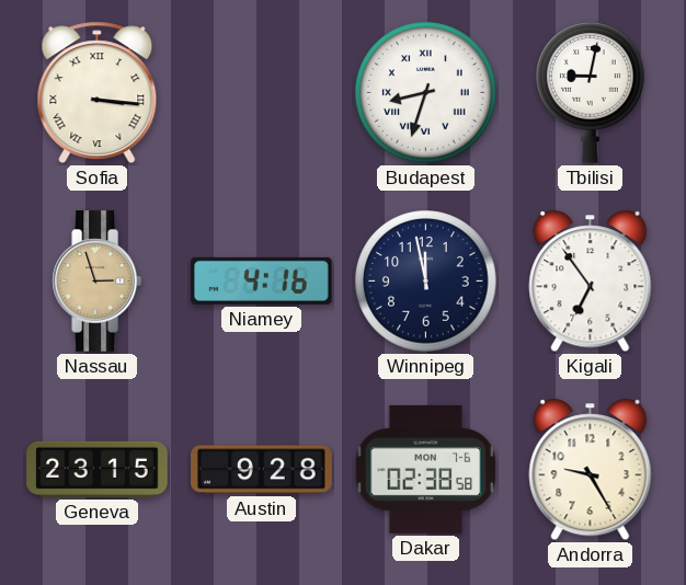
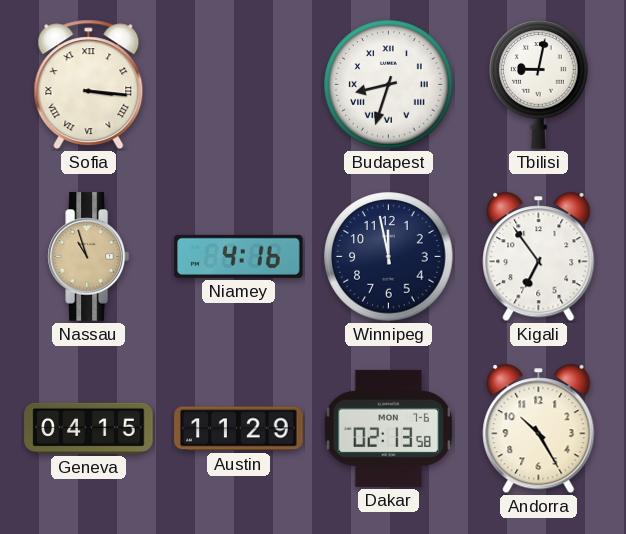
Nassau: 2:57 -> 10:57
Geneva: 23:15 -> 04:15
Austin: 9:28 -> 11:29
Dakar: 02:38 -> 02:13
Andorra: 9:25 -> 10:25
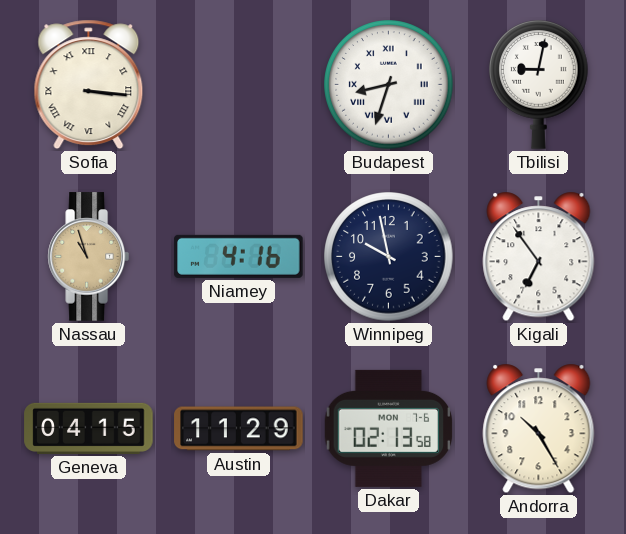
Winnipeg: 11:58 -> 9:58
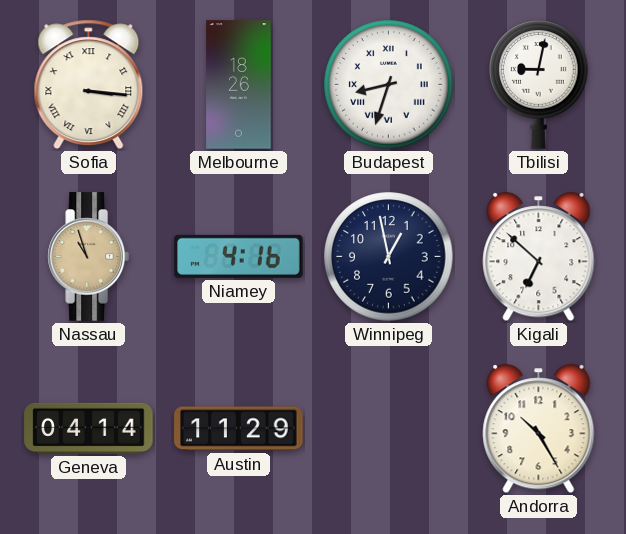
Melbourne: none -> 18:26
Winnipeg: 9:58 -> 12:58
Kigali: 6:54 -> 6:52
Geneva: 04:15 -> 04:14
Dakar: 02:13 -> none
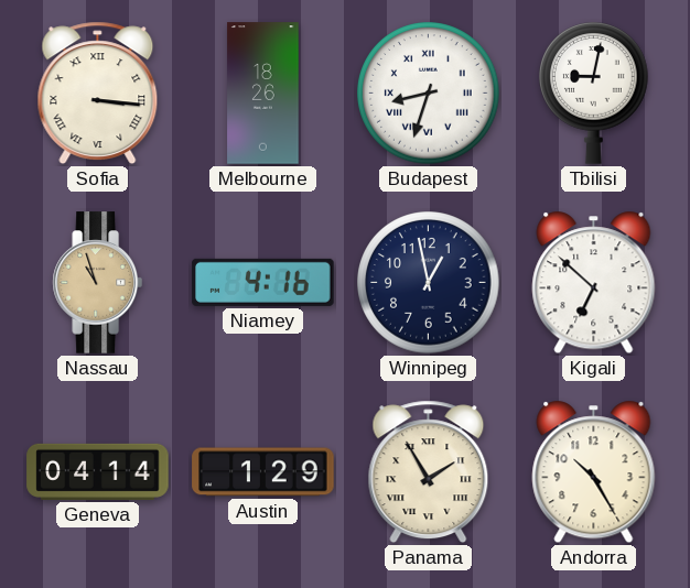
Austin: 11:29 -> 1:29
Panama: none -> 1:55
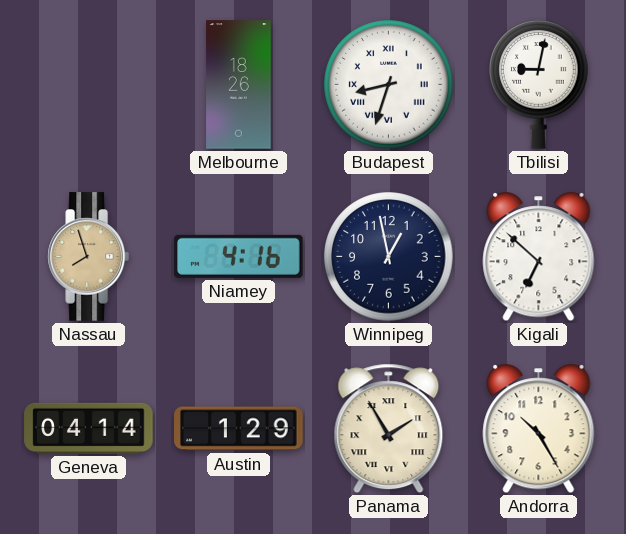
Sofia: 3:16 -> none
Nassau: 10:57 -> 7:57
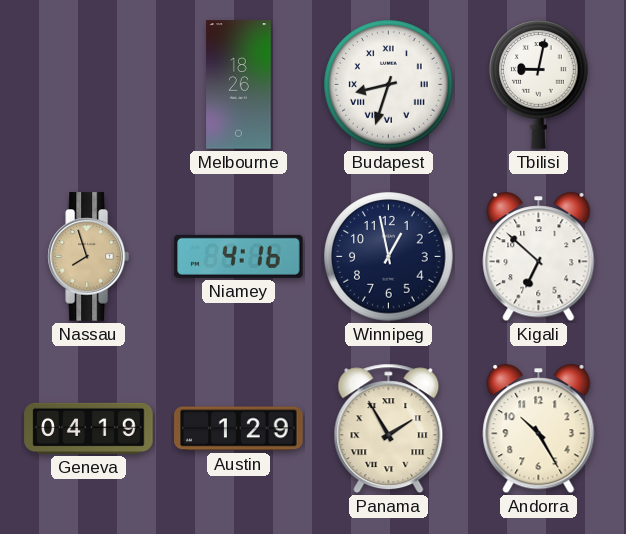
Geneva: 04:14 -> 04:19
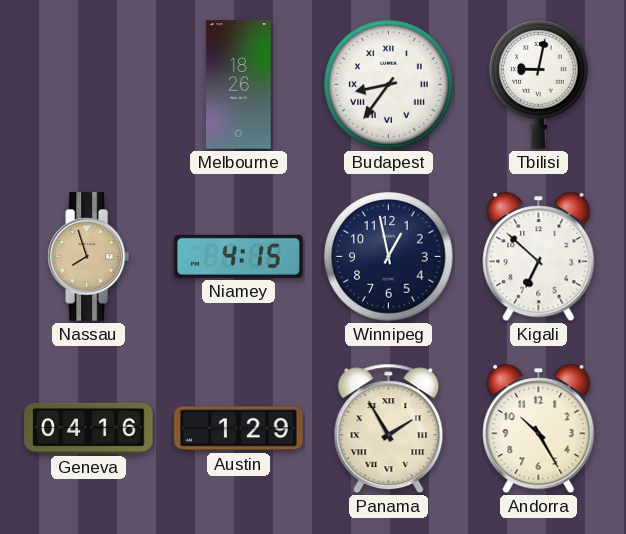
Budapest: 8:33 -> 8:36
Niamey: 4:16 -> 4:15
Geneva: 04:19 -> 04:16
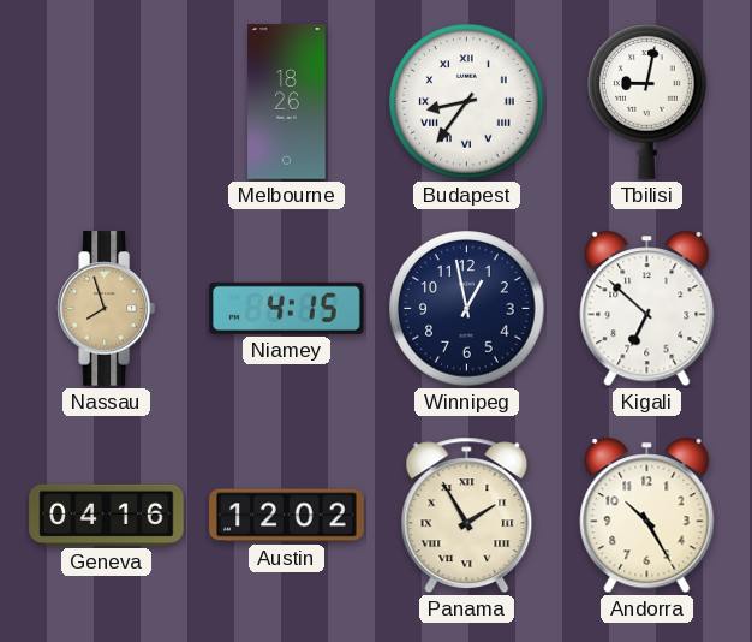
Austin: 1:29 -> 12:02
